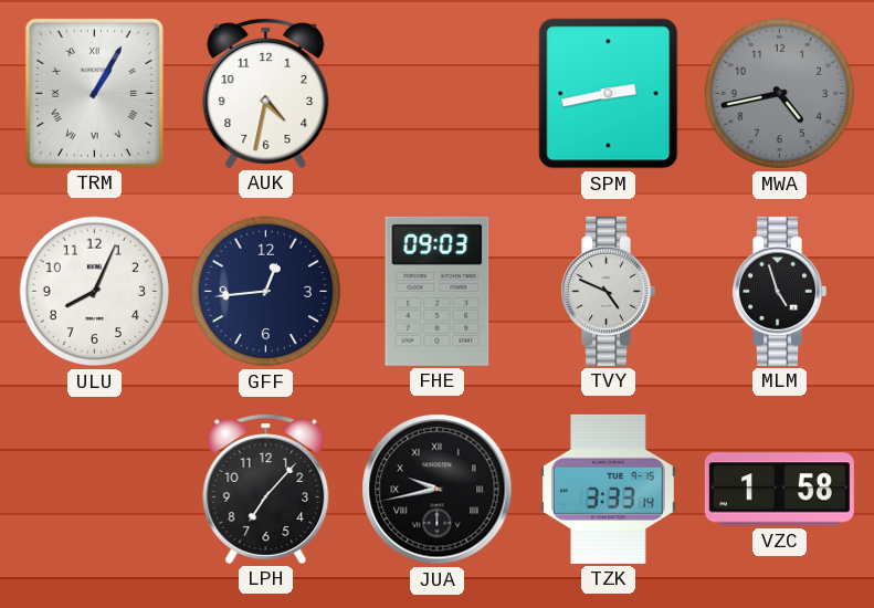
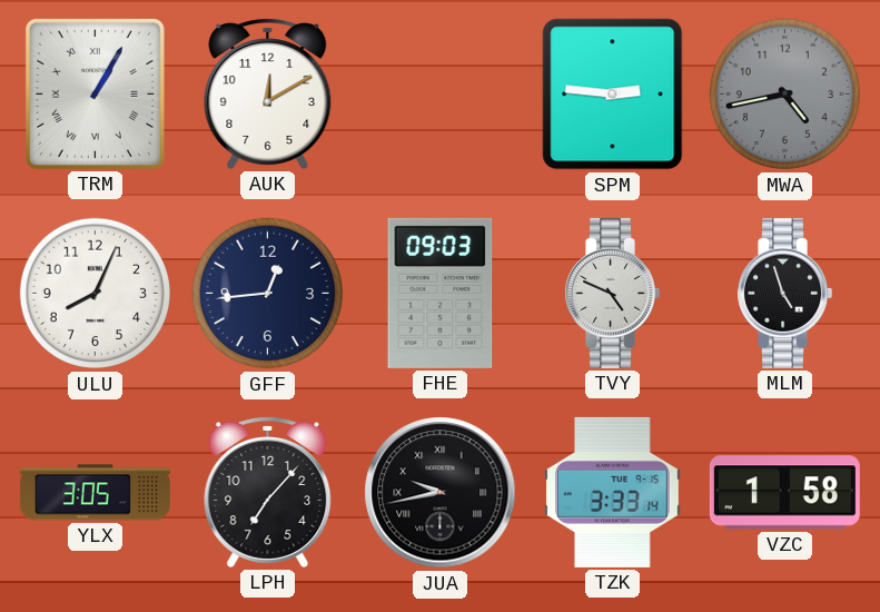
AUK: 4:32 -> 12:10
SPM: 2:43 -> 2:46
YLX: none -> 3:05
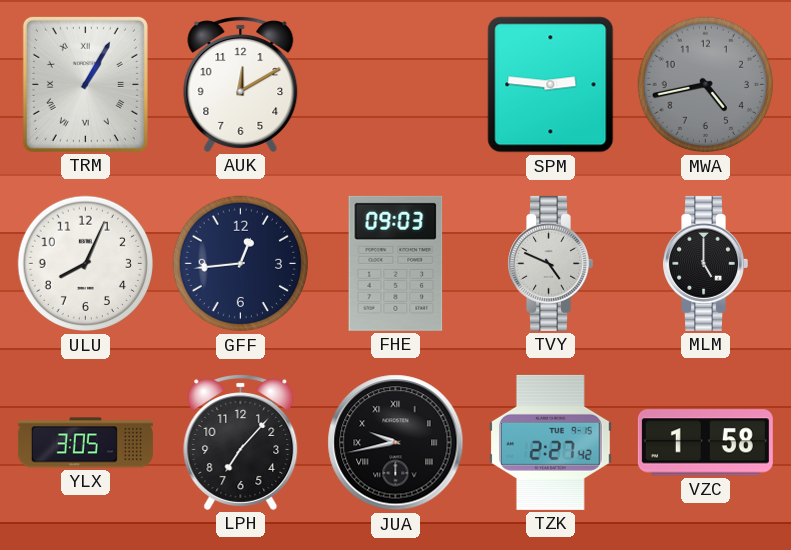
MLM: 4:57 -> 5:00
TZK: 3:33 -> 2:27
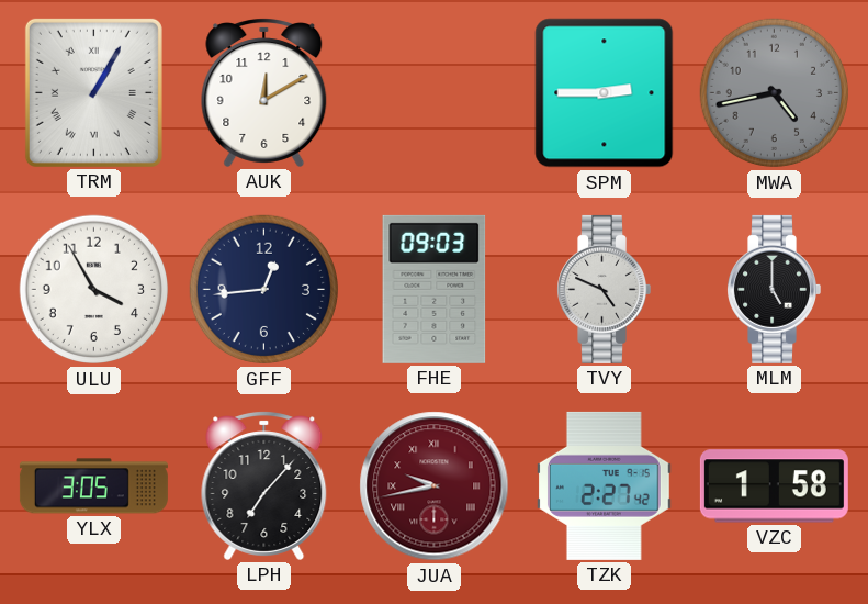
SPM: 2:46 -> 2:45
ULU: 8:04 -> 3:55
JUA dial: black -> burgundy
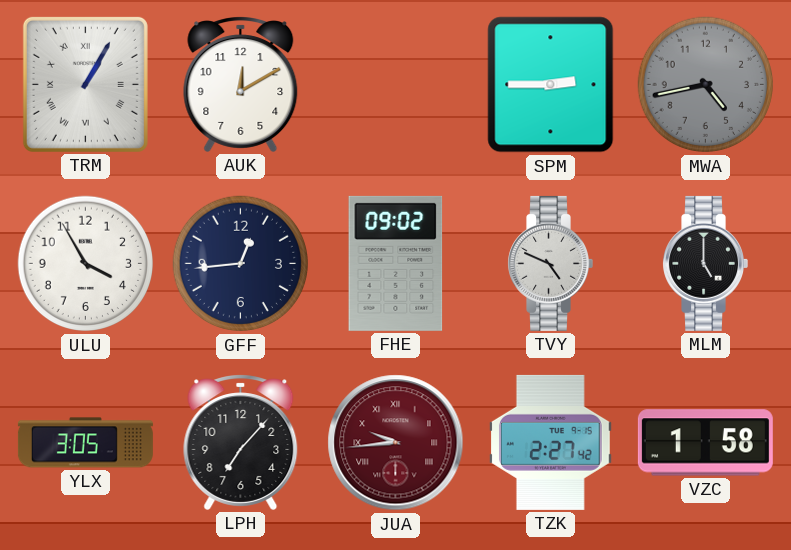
FHE: 09:03 -> 09:02
JUA: 9:43 -> 9:44
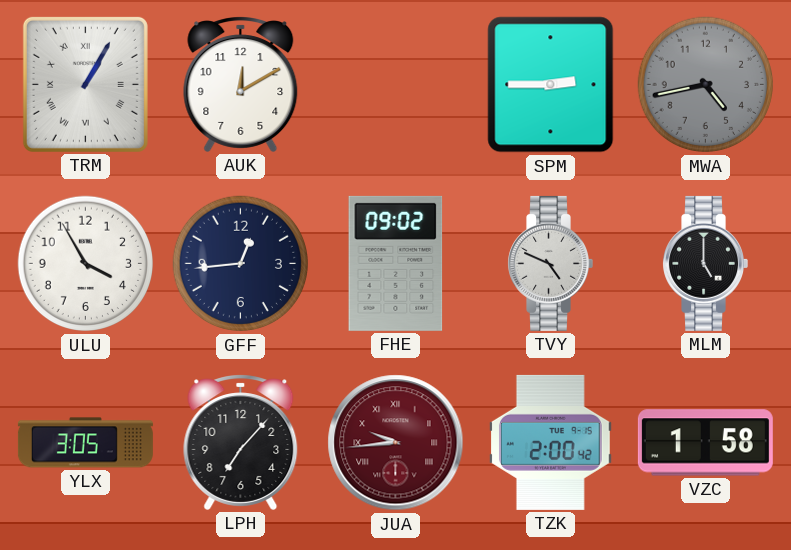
TZK: 2:27 -> 2:00
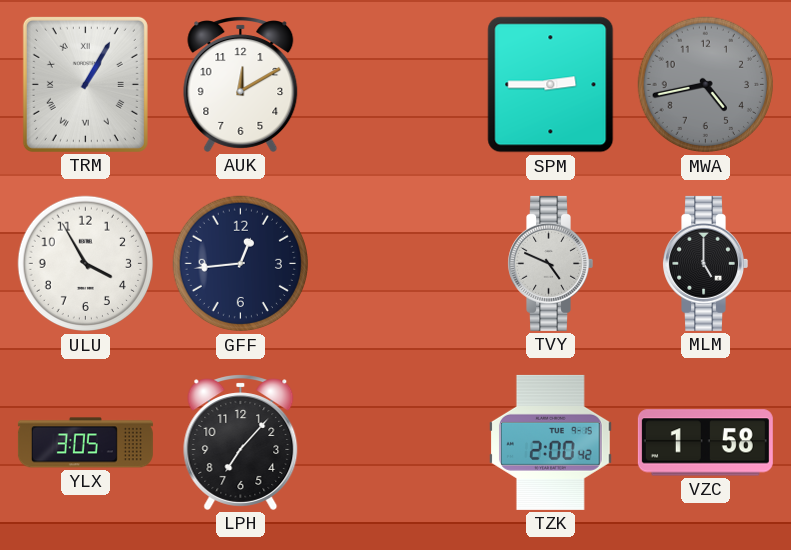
FHE: 09:02 -> none
JUA: 9:44 -> none
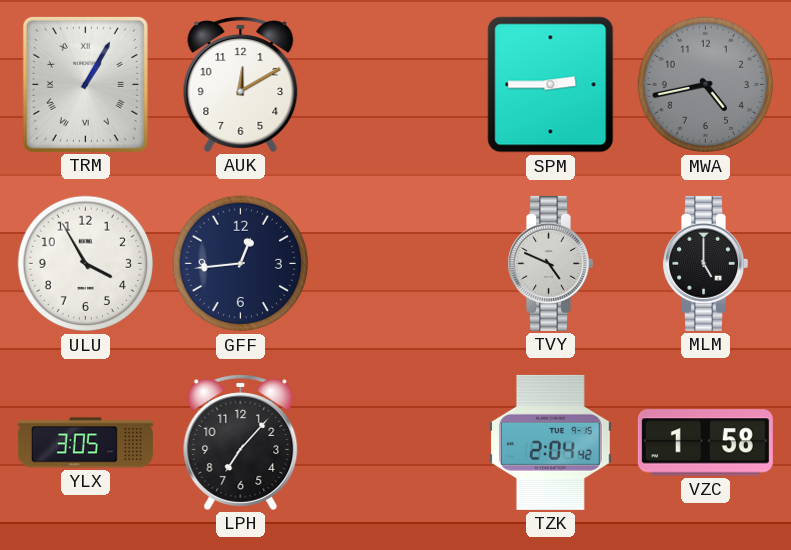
TZK: 2:00 -> 2:04
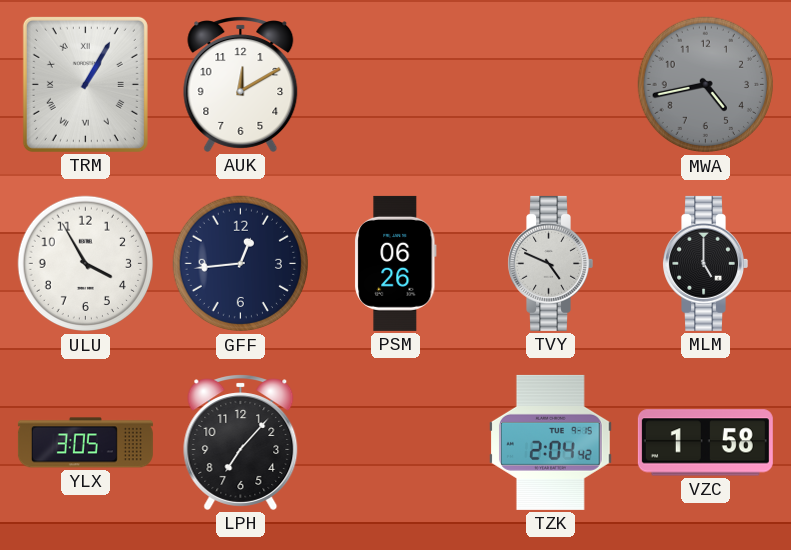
SPM: 2:45 -> none
PSM: none -> 06:26
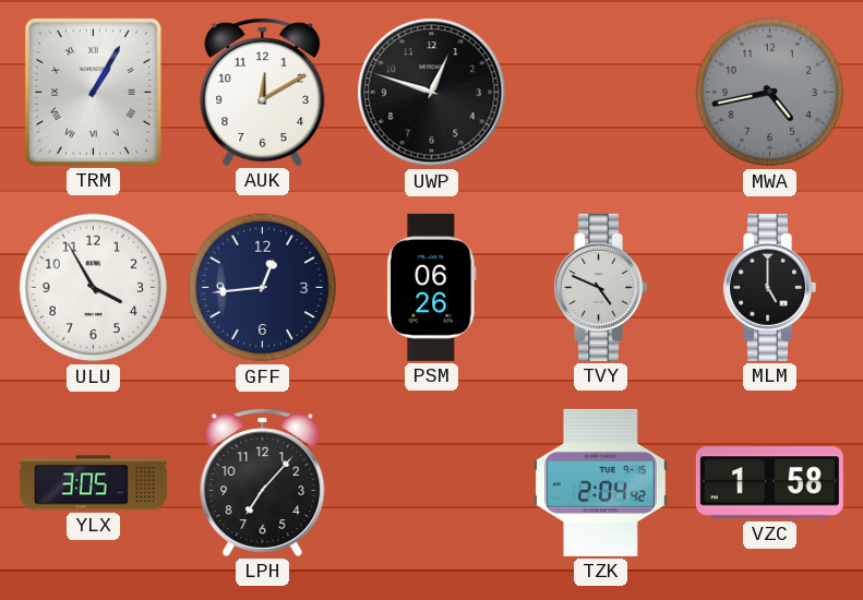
UWP: none -> 12:48
